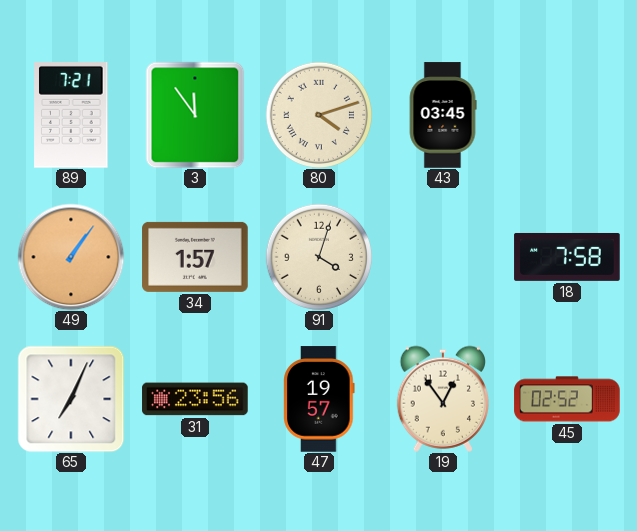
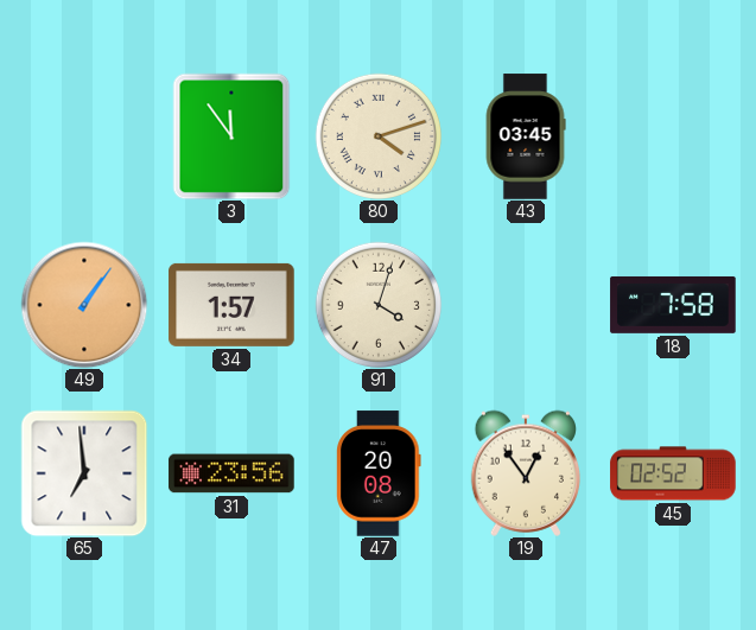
89: 7:21 -> none
65: 7:04 -> 6:59
47: 19:57 -> 20:08
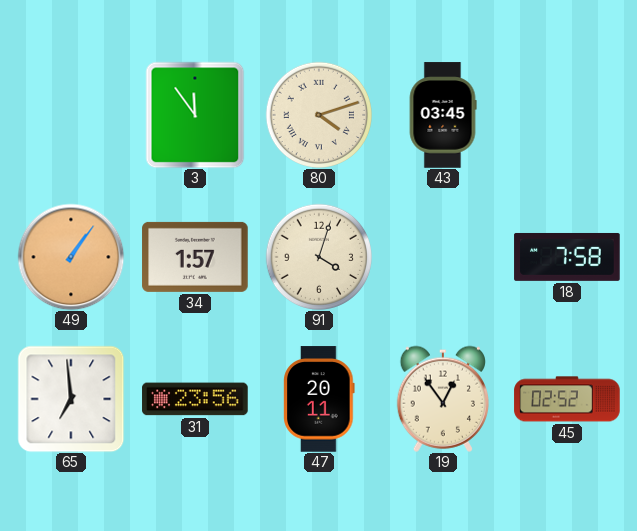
47: 20:08 -> 20:11
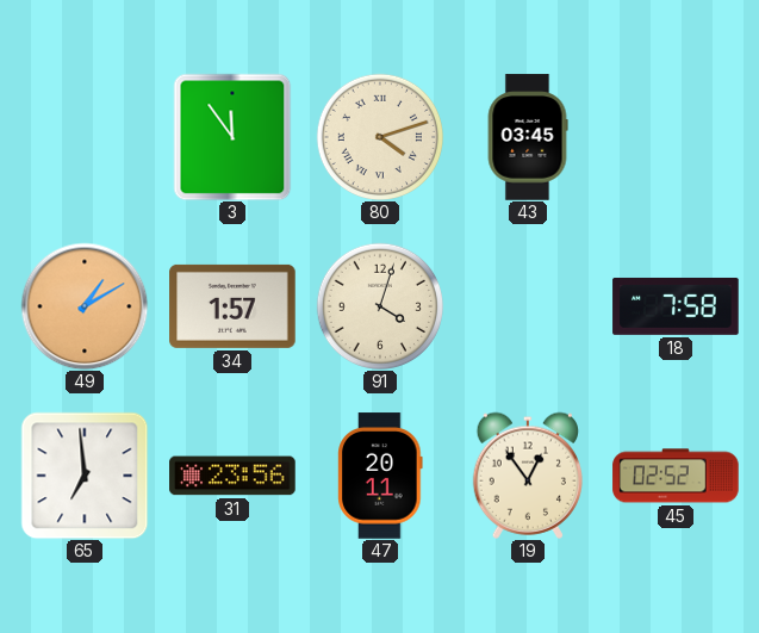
49: 1:06 -> 1:10
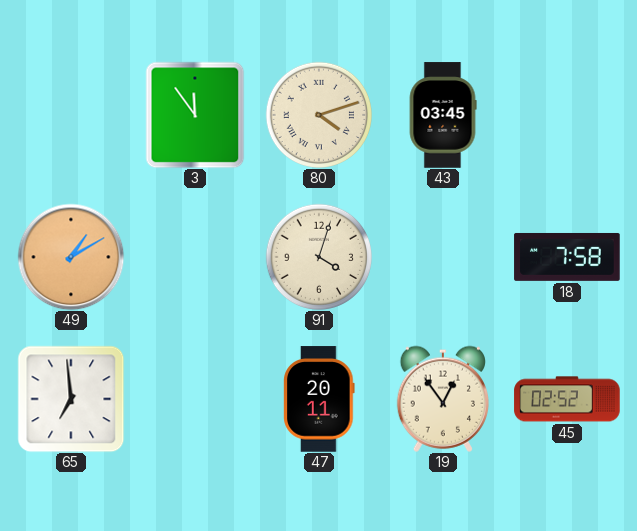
34: 1:57 -> none
31: 23:56 -> none
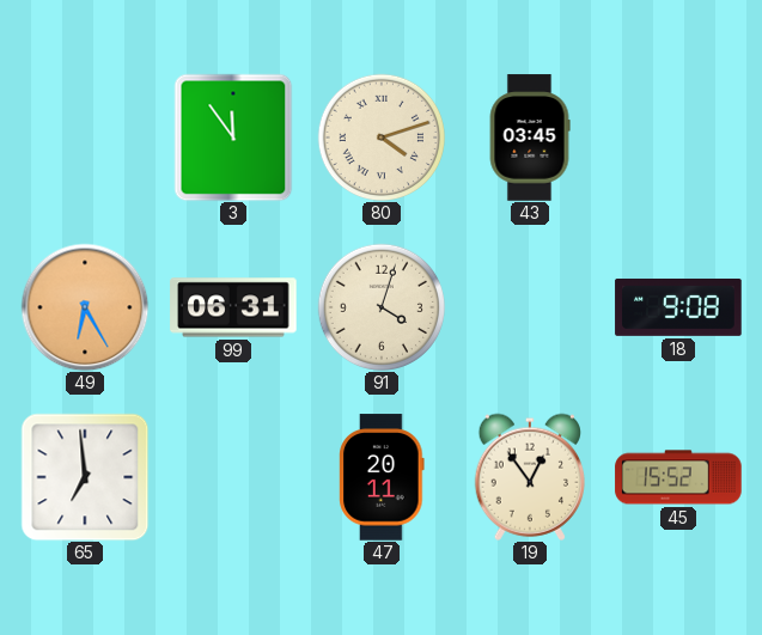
49: 1:10 -> 6:25
99: none -> 06:31
18: 7:58 -> 9:08
45: 02:52 -> 15:52
